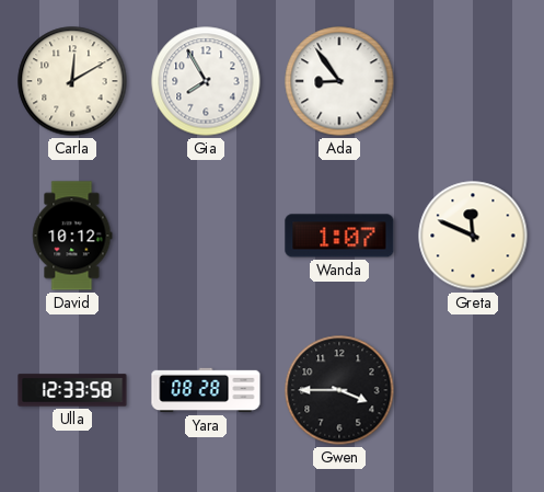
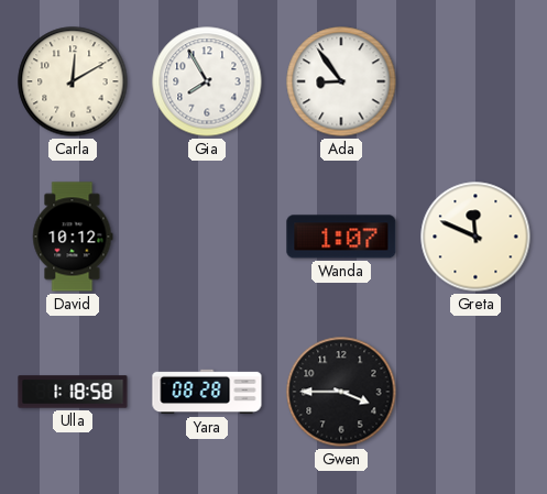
Ulla: 12:33 -> 1:18
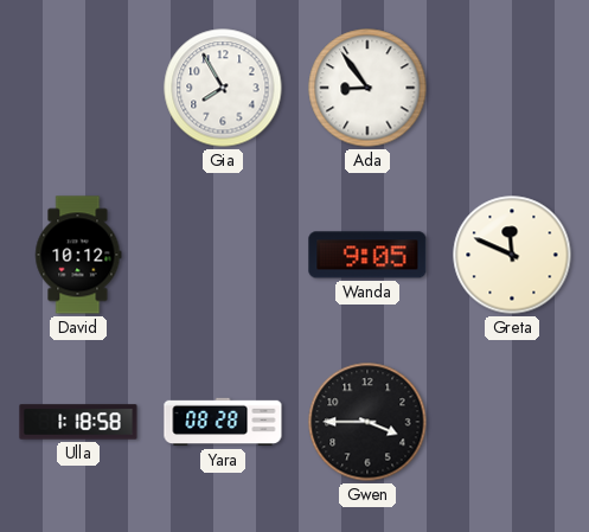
Carla: 12:10 -> none
Wanda: 1:07 -> 9:05
